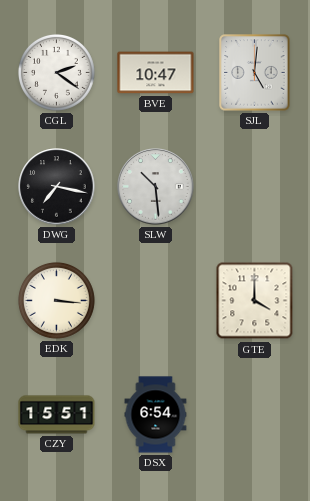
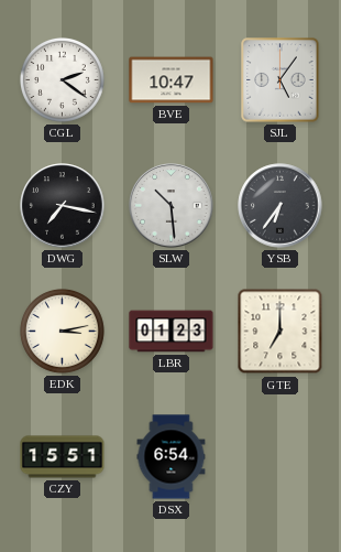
SJL: 5:01 -> 5:06
YSB: none -> 6:36
EDK: 3:16 -> 3:13
LBR: none -> 01:23
GTE: 4:00 -> 7:00
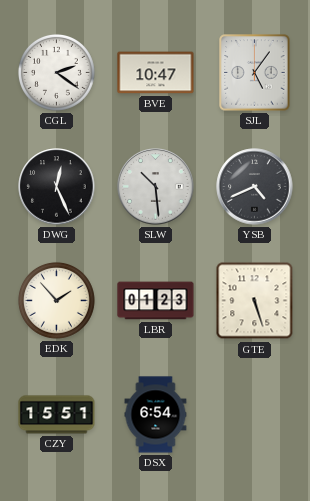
DWG: 7:17 -> 12:26
YSB: 6:36 -> 4:41
EDK: 3:13 -> 1:53
GTE: 7:00 -> 5:27
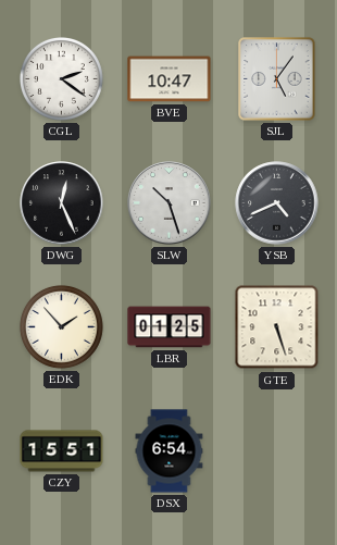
SLW: 10:29 -> 10:27
LBR: 01:23 -> 01:25
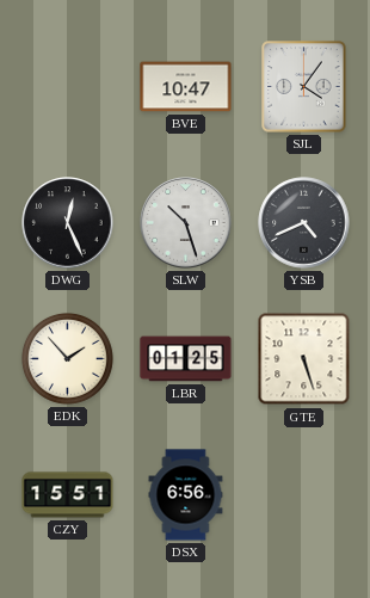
CGL: 2:21 -> none
SJL: 5:06 -> 4:06
DSX: 6:54 -> 6:56
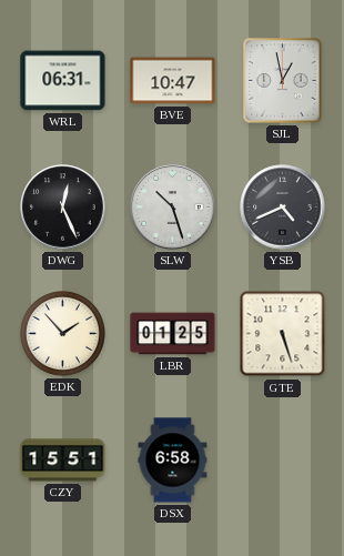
WRL: none -> 06:31
SJL: 4:06 -> 12:58
DSX: 6:56 -> 6:58
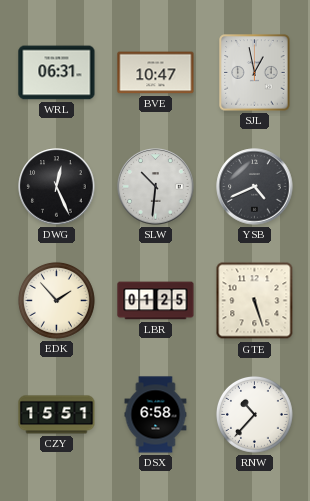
SLW: 10:27 -> 10:31
RNW: none -> 10:37
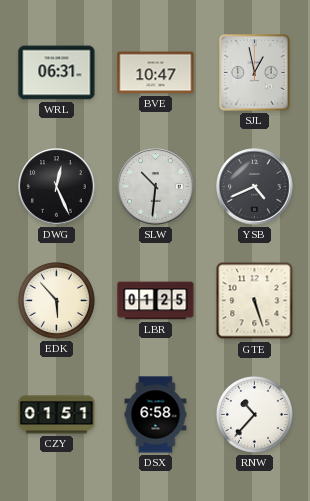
EDK: 1:53 -> 5:53
CZY: 15:51 -> 01:51
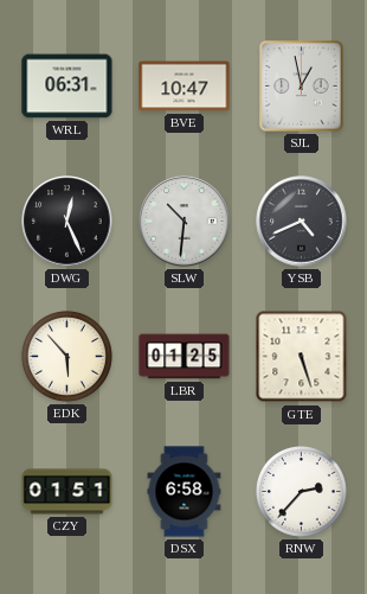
RNW: 10:37 -> 2:37
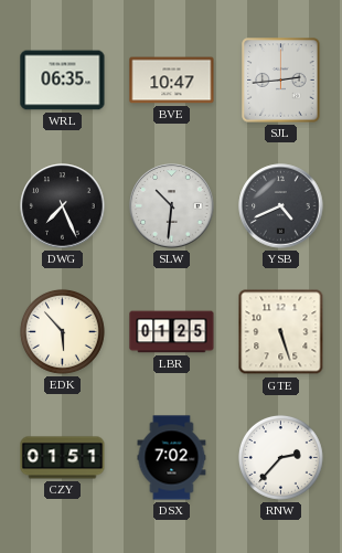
WRL: 06:31 -> 06:35
SJL: 12:58 -> 2:44
DWG: 12:26 -> 7:26
DSX: 6:58 -> 7:02
